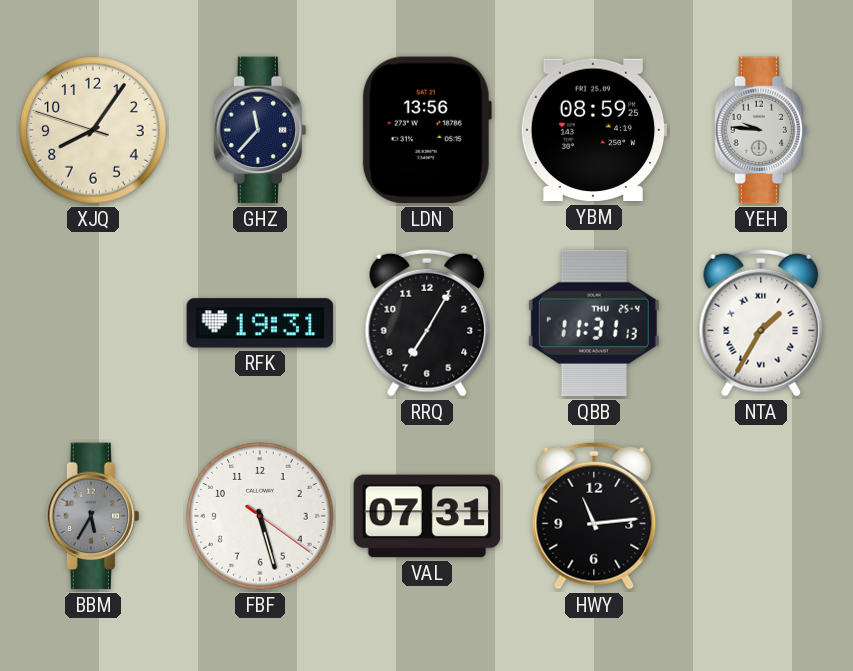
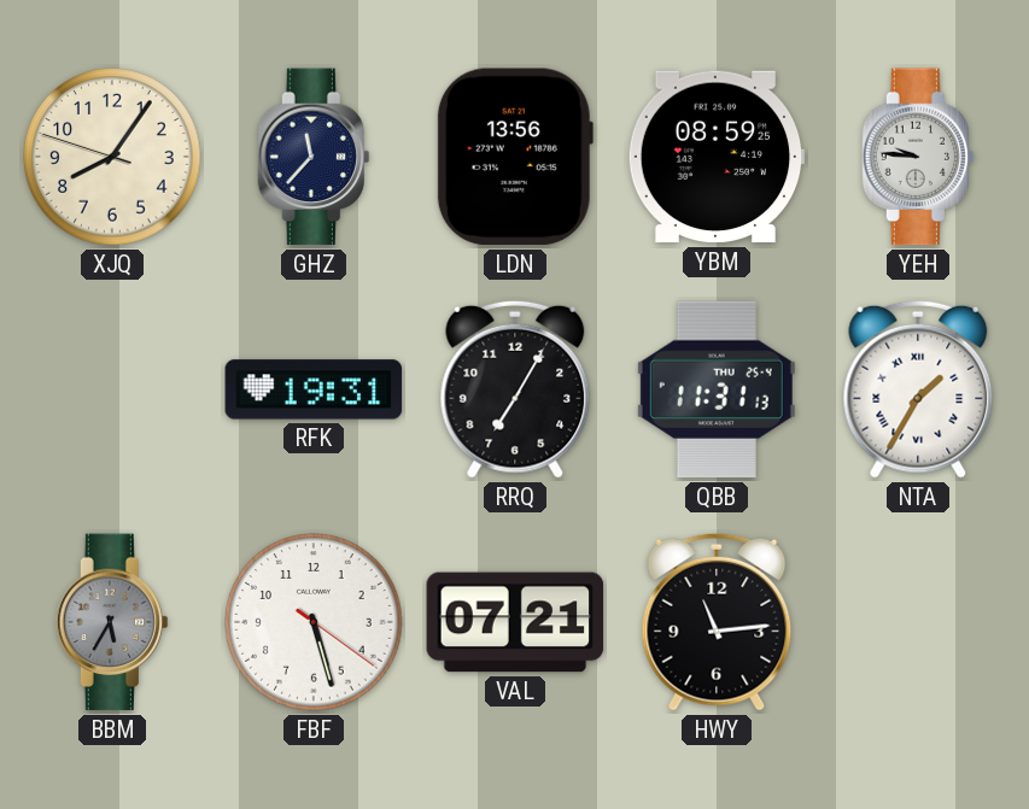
VAL: 07:31 -> 07:21
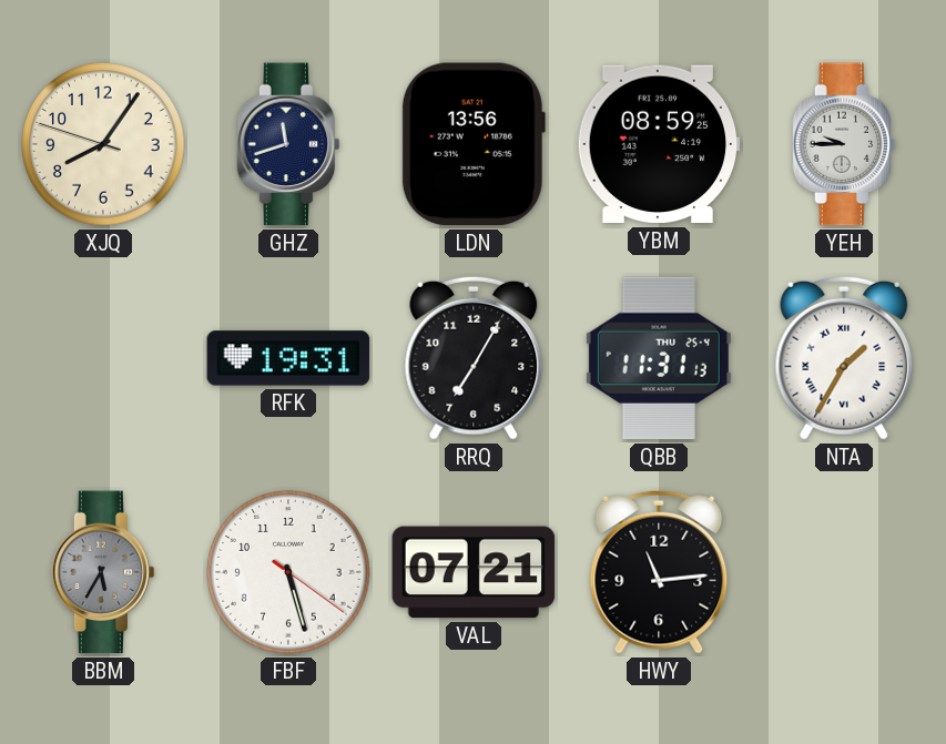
GHZ: 11:37 -> 11:42
YEH: 9:46 -> 9:45
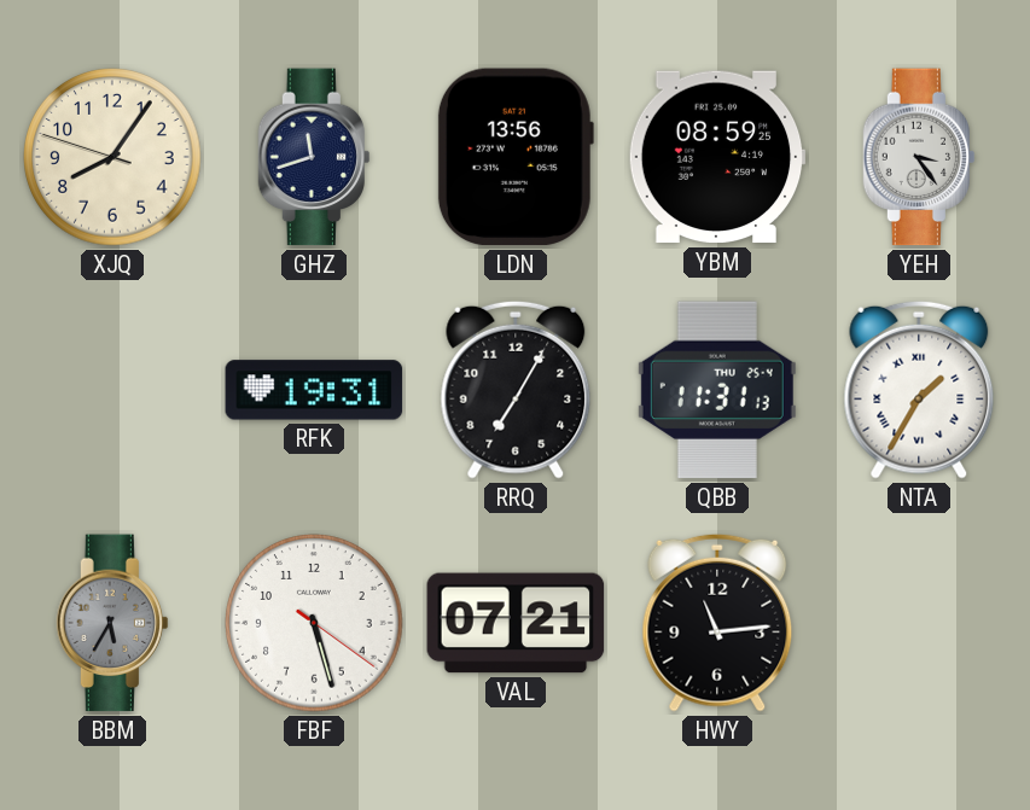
YEH: 9:45 -> 3:24
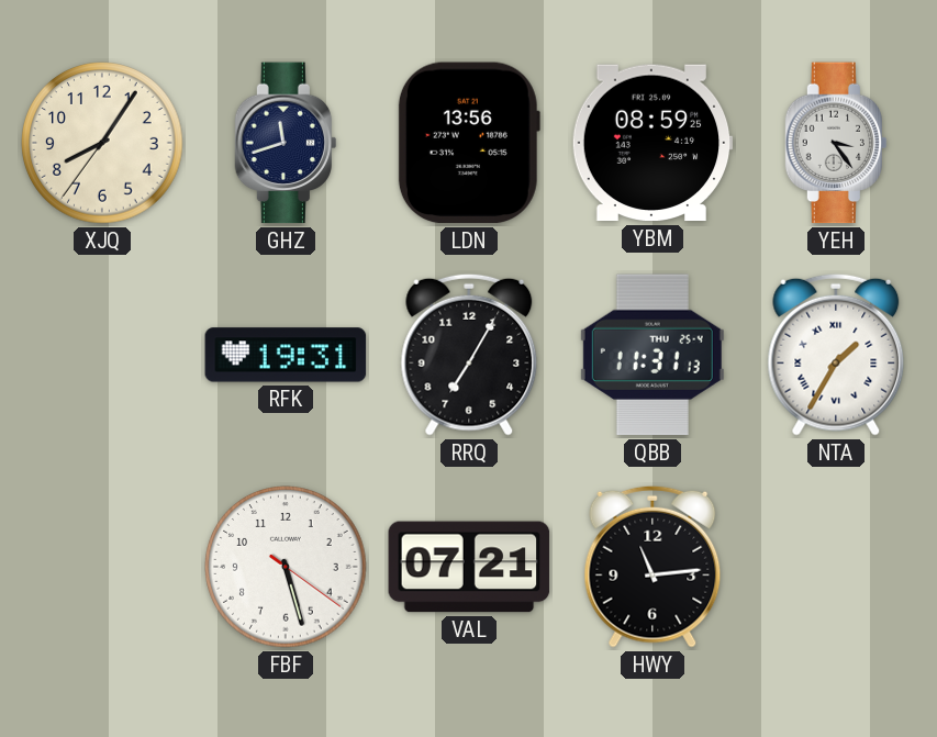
XJQ: 8:05:48 -> 8:05:36
BBM: 5:35 -> none
